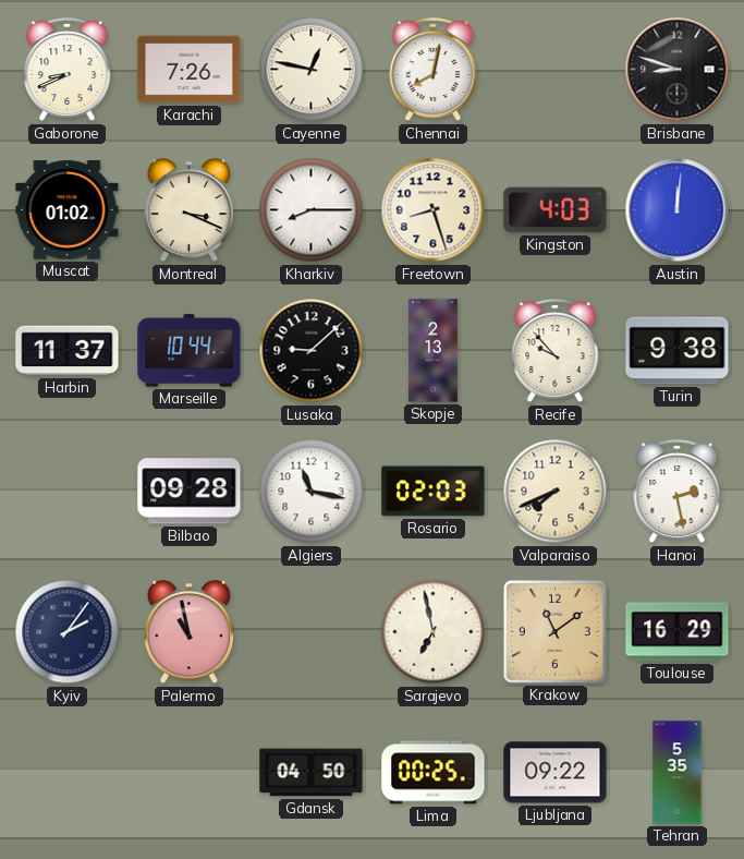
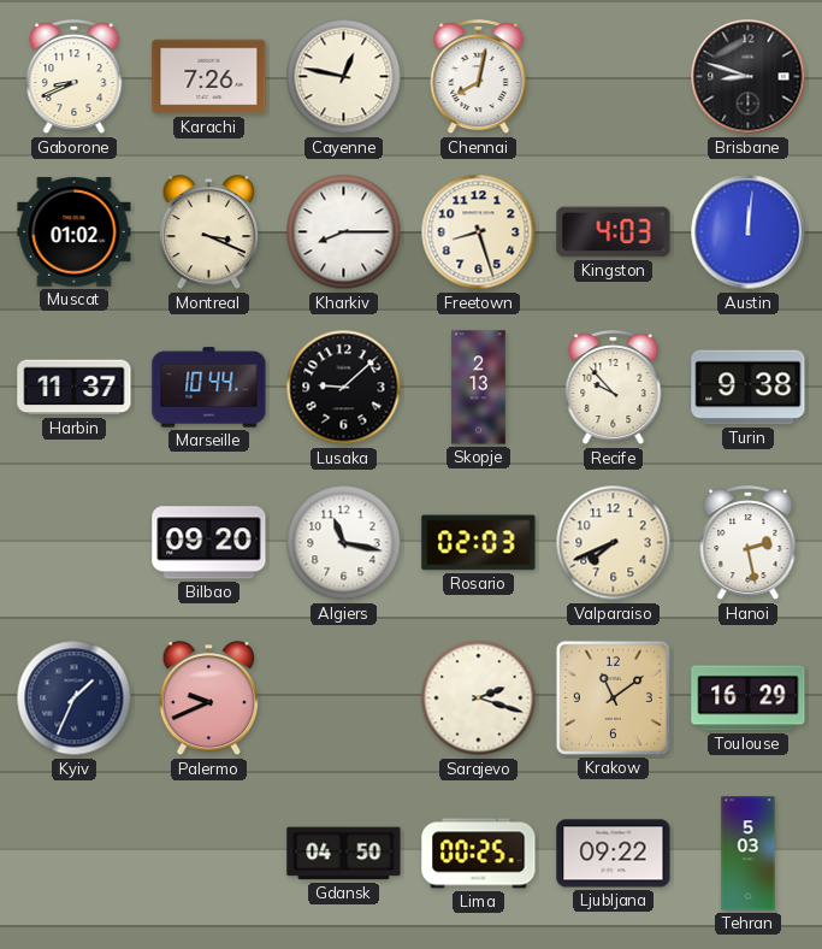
Bilbao: 09:28 -> 09:20
Kyiv: 2:06 -> 1:34
Palermo: 10:58 -> 9:41
Sarajevo: 6:58 -> 2:18
Tehran: 5:35 -> 5:03
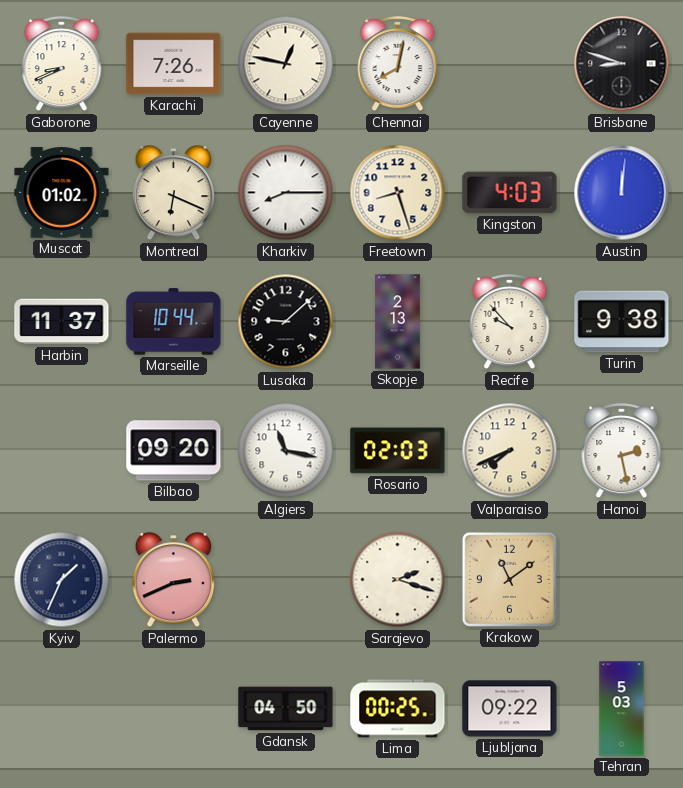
Montreal: 3:19 -> 6:19
Palermo: 9:41 -> 2:41
Toulouse: 16:29 -> none
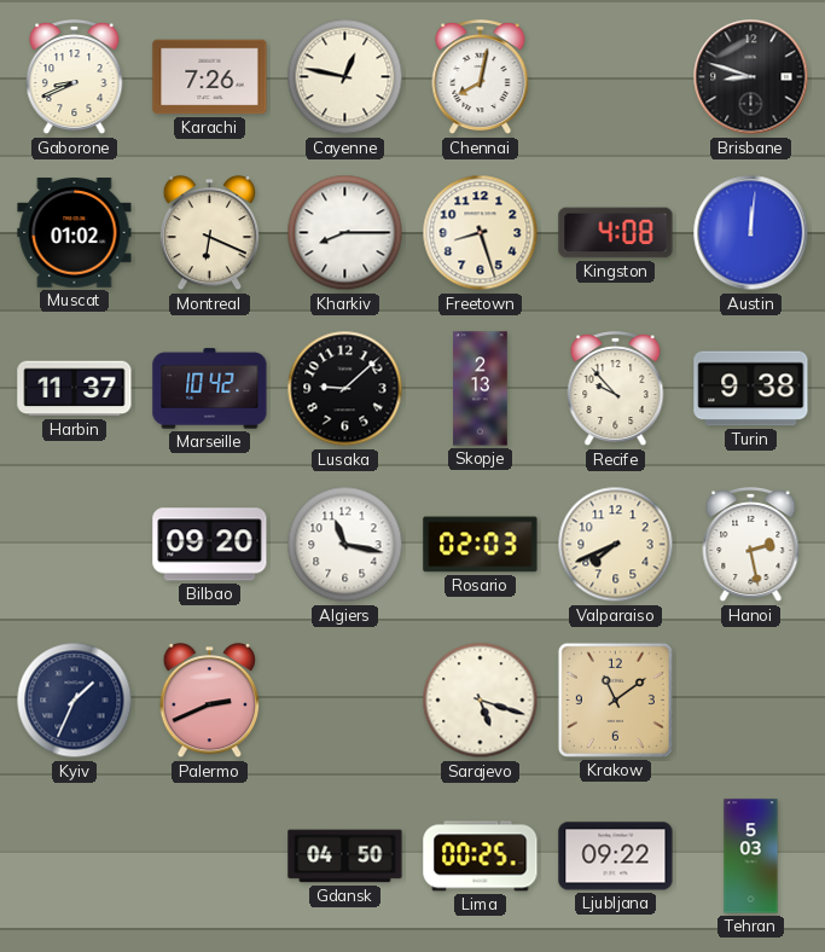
Kingston: 4:03 -> 4:08
Marseille: 10:44 -> 10:42
Sarajevo: 2:18 -> 5:18
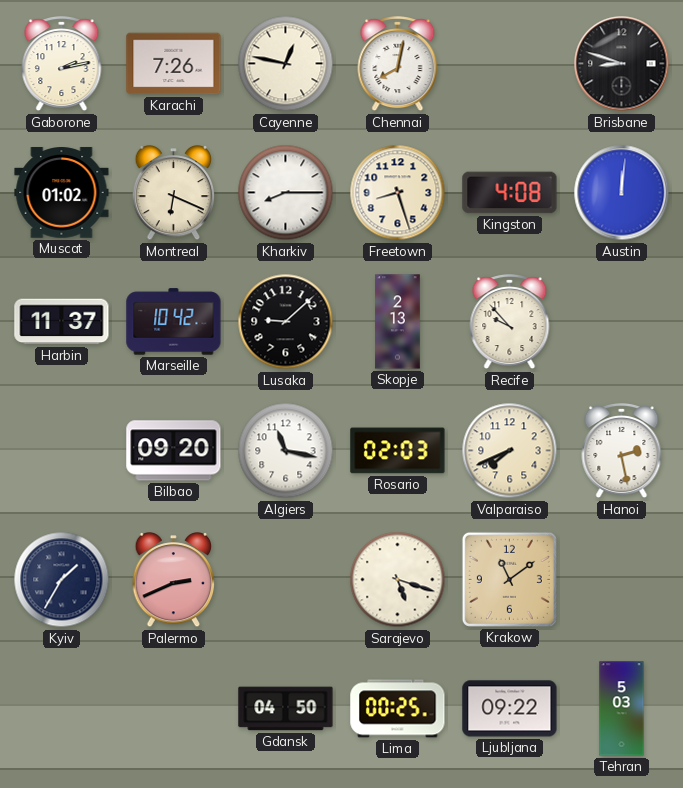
Gaborone: 8:41 -> 2:13
Turin: 9:38 -> none
Kyiv: 1:34 -> 1:35
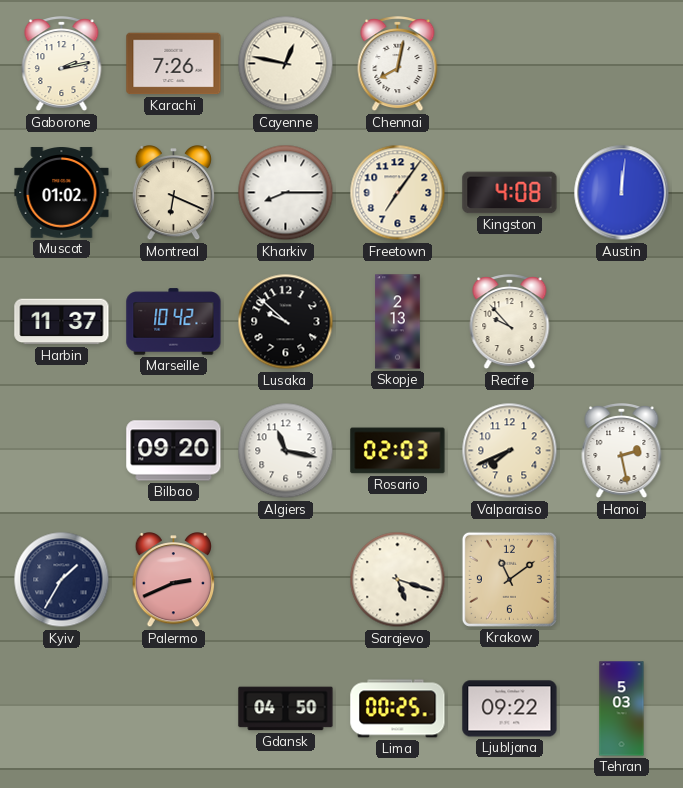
Brisbane: 8:48 -> none
Freetown: 8:27 -> 7:06
Lusaka: 9:08 -> 9:52
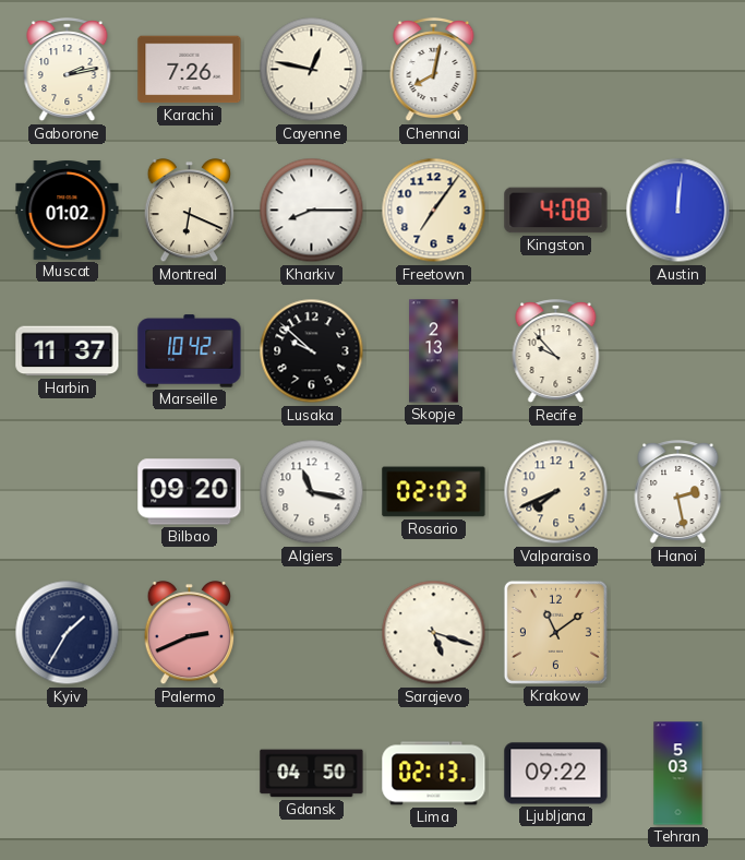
Lima: 00:25 -> 02:13
